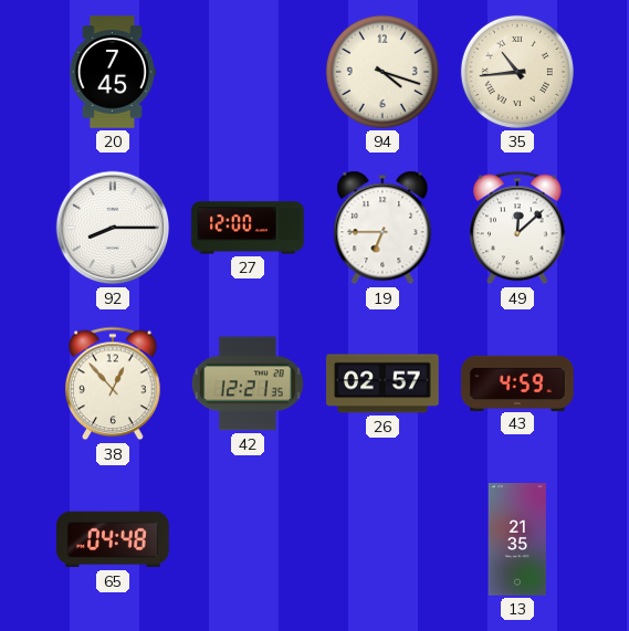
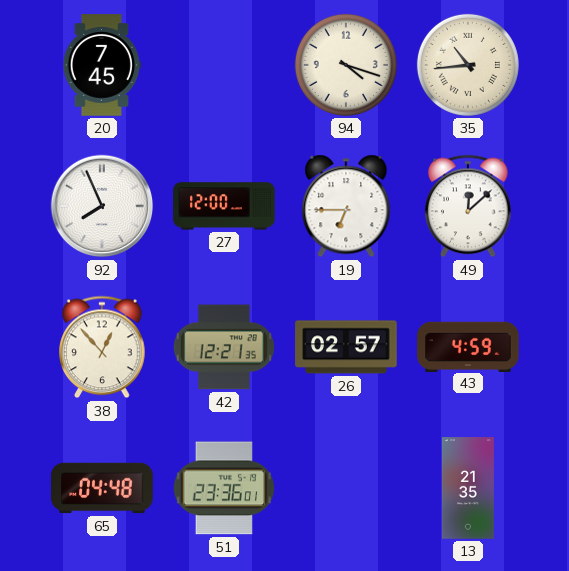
92: 8:15 -> 7:56
51: none -> 23:36
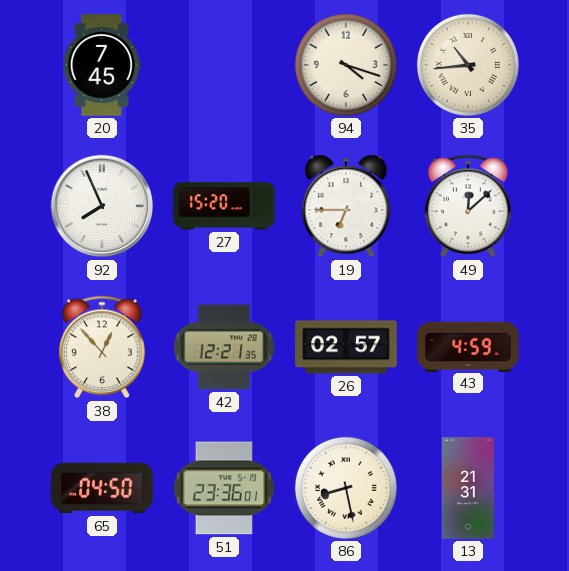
27: 12:00 -> 15:20
65: 04:48 -> 04:50
86: none -> 8:28
13: 21:35 -> 21:31
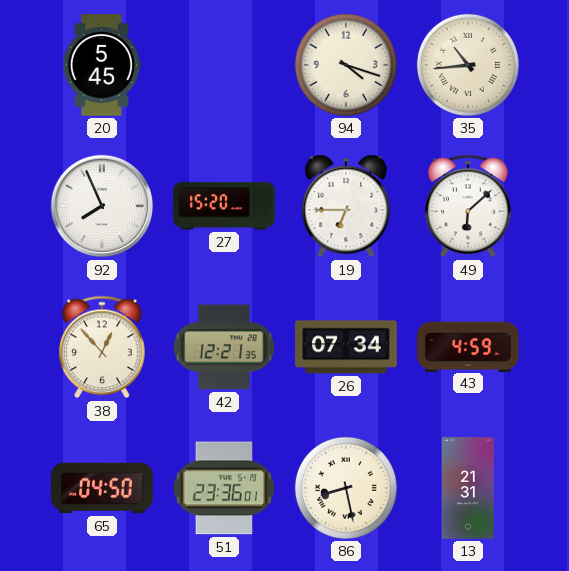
20: 7:45 -> 5:45
49: 12:08 -> 6:08
26: 02:57 -> 07:34
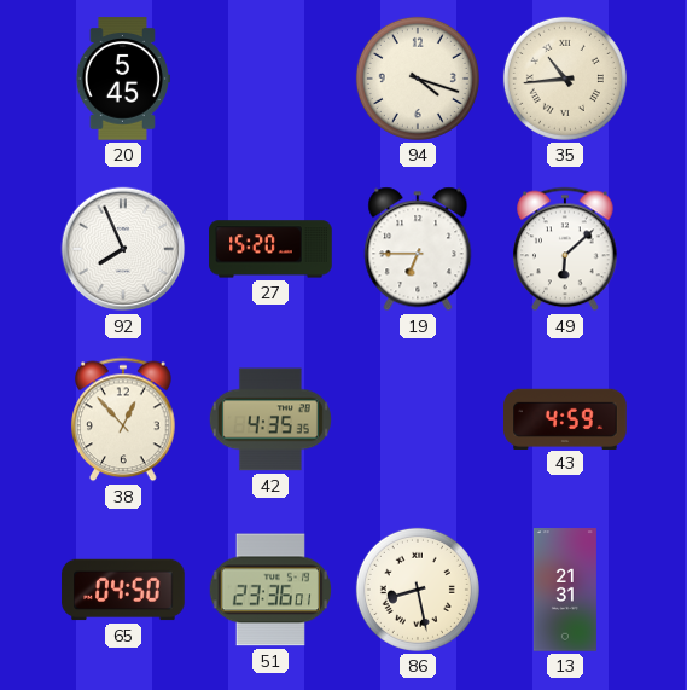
42: 12:21 -> 4:35
26: 07:34 -> none
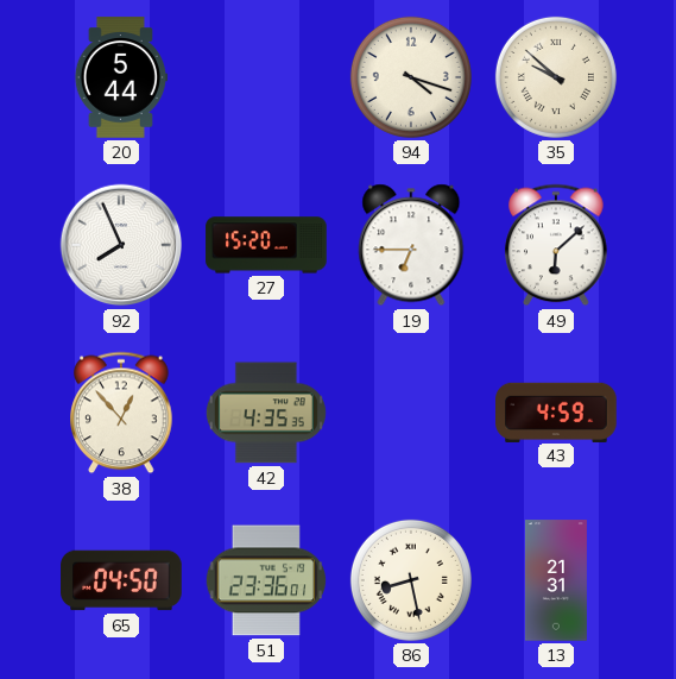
20: 5:45 -> 5:44
35: 10:44 -> 9:52
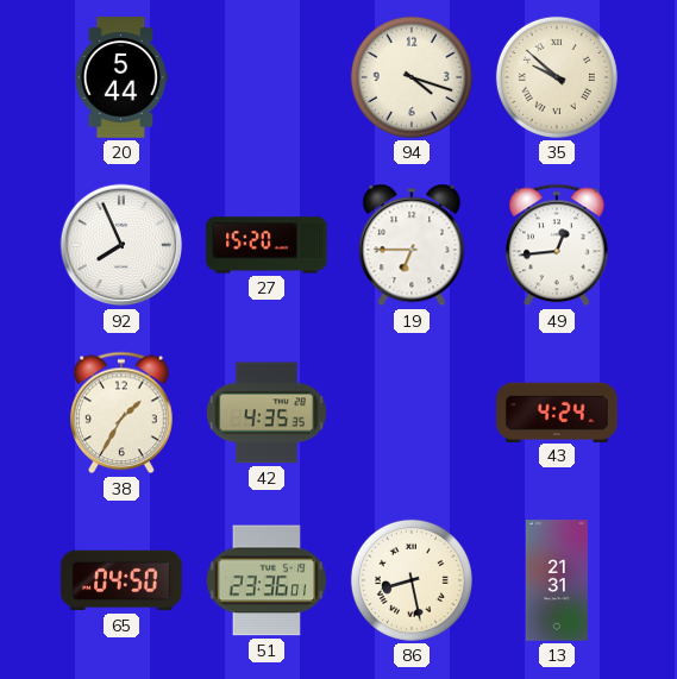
49: 6:08 -> 12:44
38: 12:53 -> 1:35
43: 4:59 -> 4:24
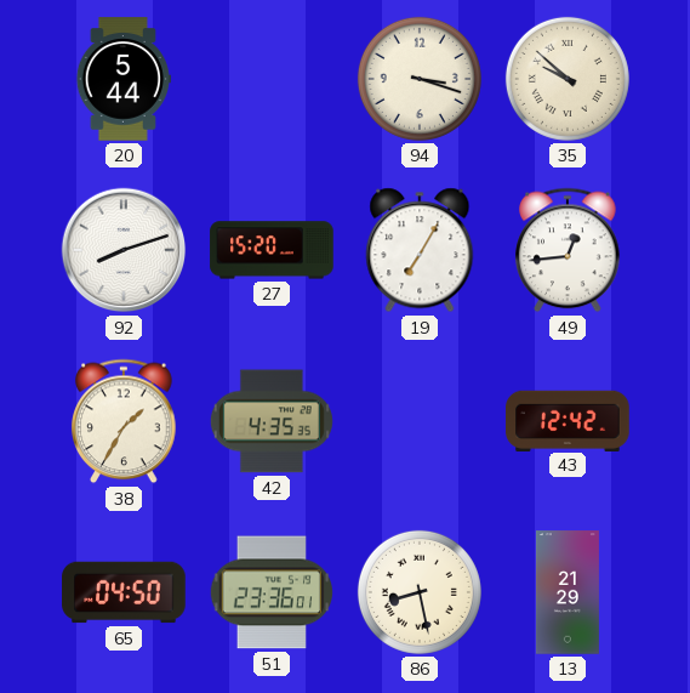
94: 4:18 -> 3:18
92: 7:56 -> 8:12
19: 6:45 -> 7:05
43: 4:24 -> 12:42
13: 21:31 -> 21:29
